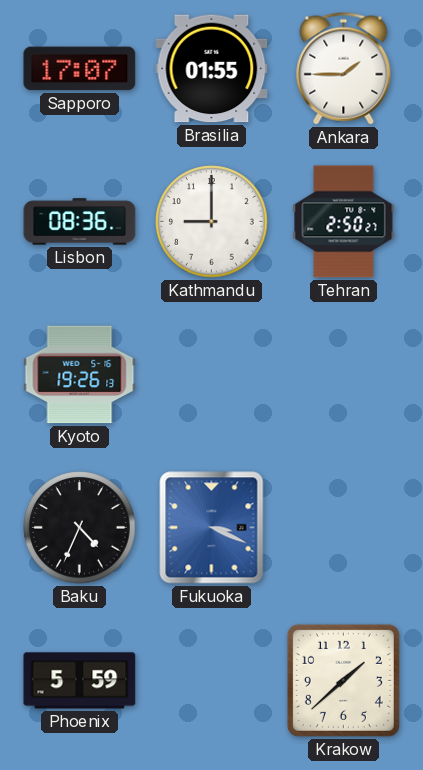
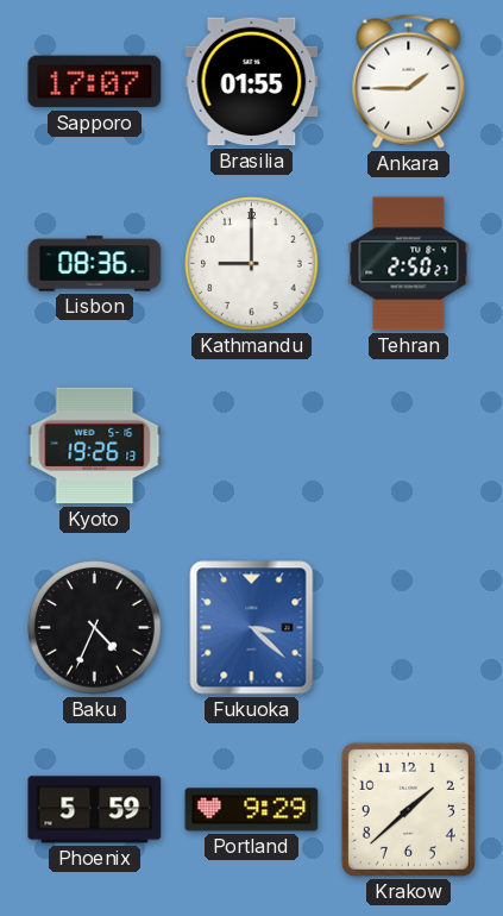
Fukuoka: 3:19 -> 3:22
Portland: none -> 9:29
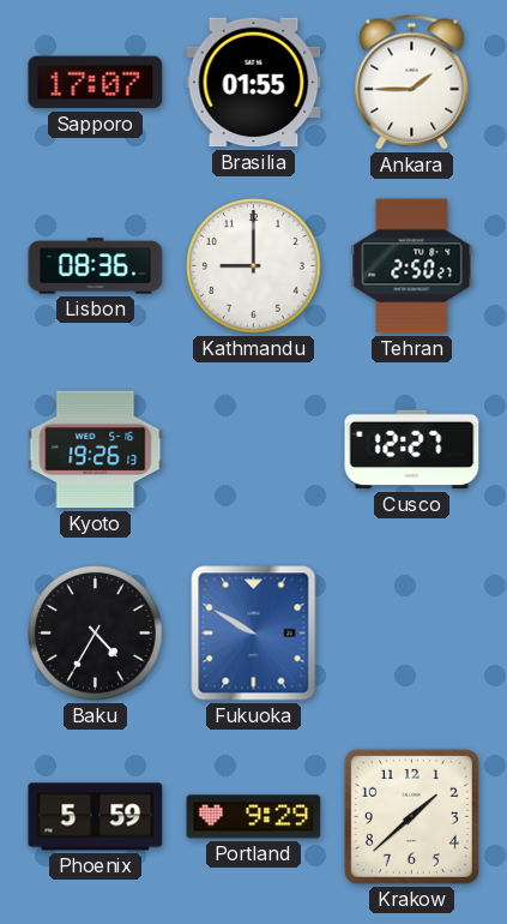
Cusco: none -> 12:27
Baku: 4:34 -> 4:35
Fukuoka: 3:22 -> 9:50
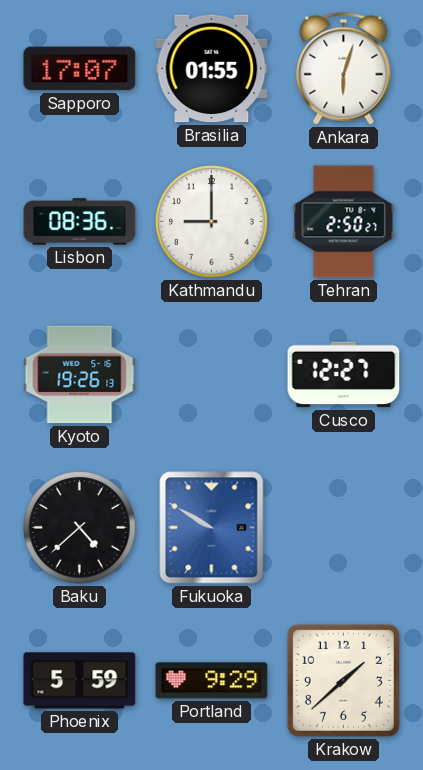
Ankara: 1:45 -> 6:03
Baku: 4:35 -> 4:38
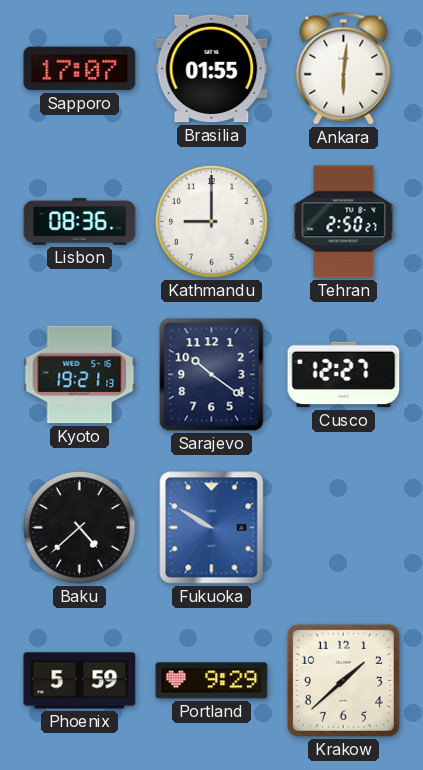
Ankara: 6:03 -> 6:01
Kyoto: 19:26 -> 19:21
Sarajevo: none -> 10:21
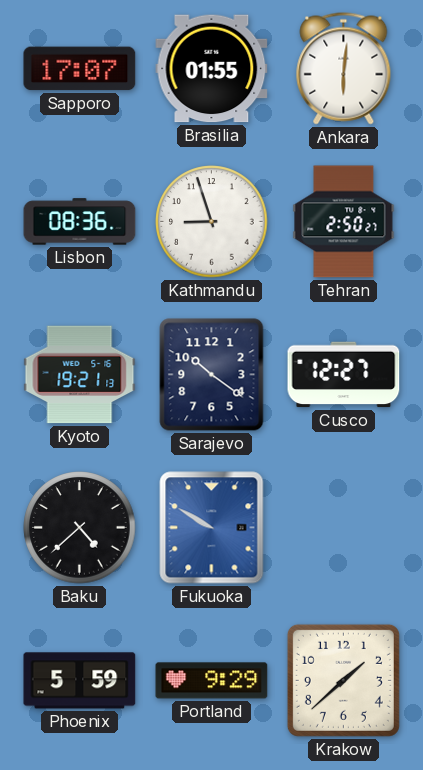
Kathmandu: 9:00 -> 8:57
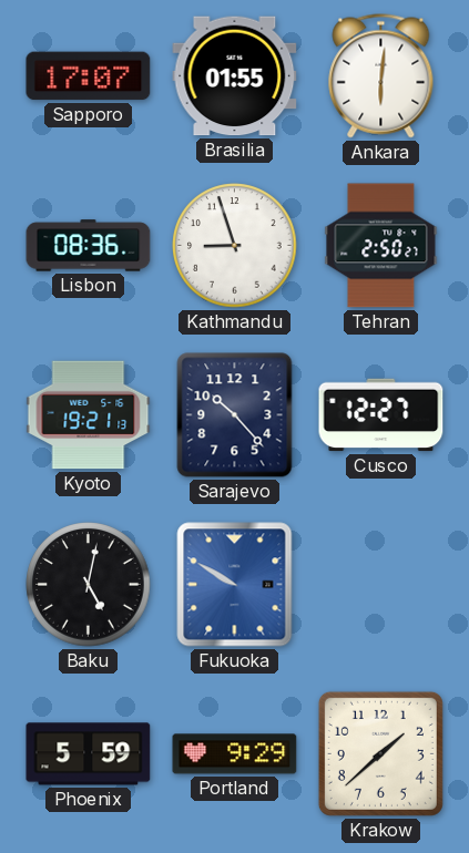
Sarajevo: 10:21 -> 10:23
Baku: 4:38 -> 5:02
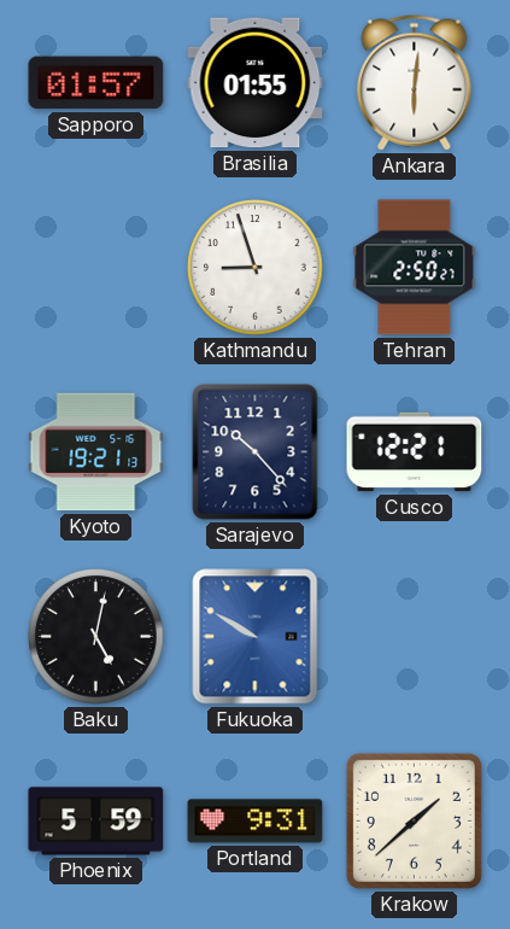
Sapporo: 17:07 -> 01:57
Lisbon: 08:36 -> none
Cusco: 12:27 -> 12:21
Portland: 9:29 -> 9:31
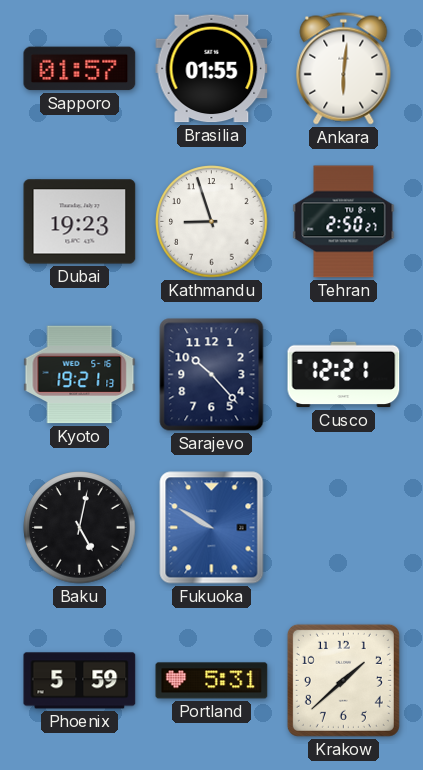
Dubai: none -> 19:23
Portland: 9:31 -> 5:31
